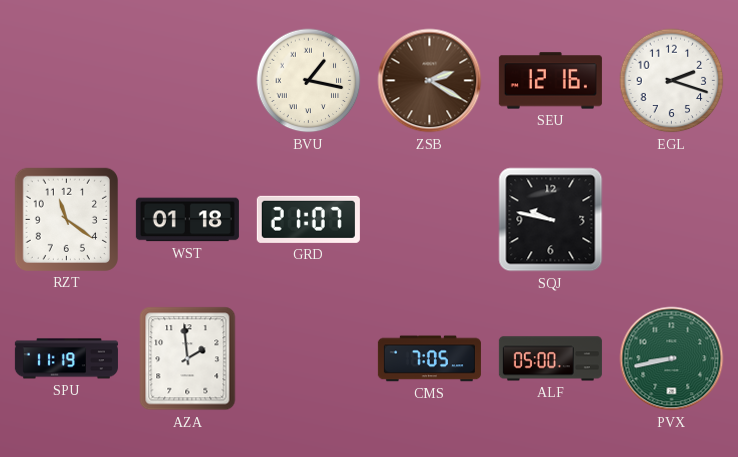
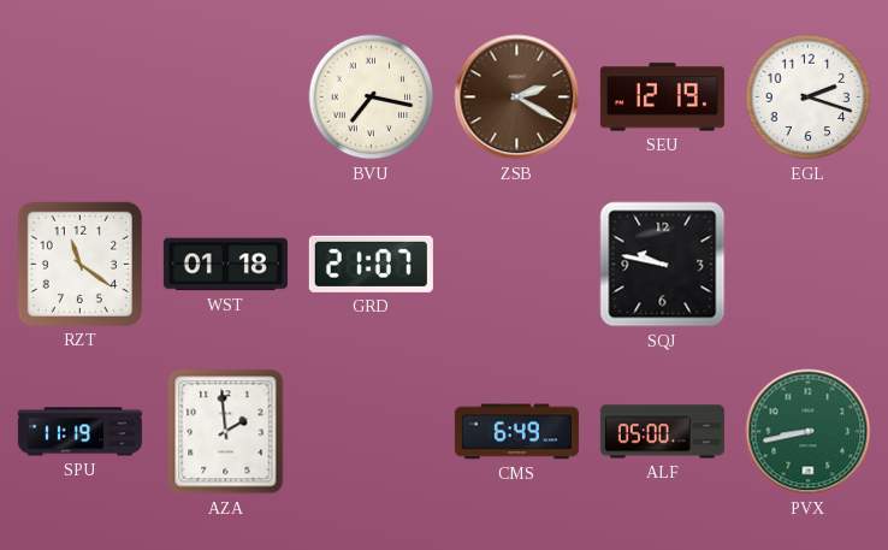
BVU: 1:17 -> 7:17
SEU: 12:16 -> 12:19
CMS: 7:05 -> 6:49
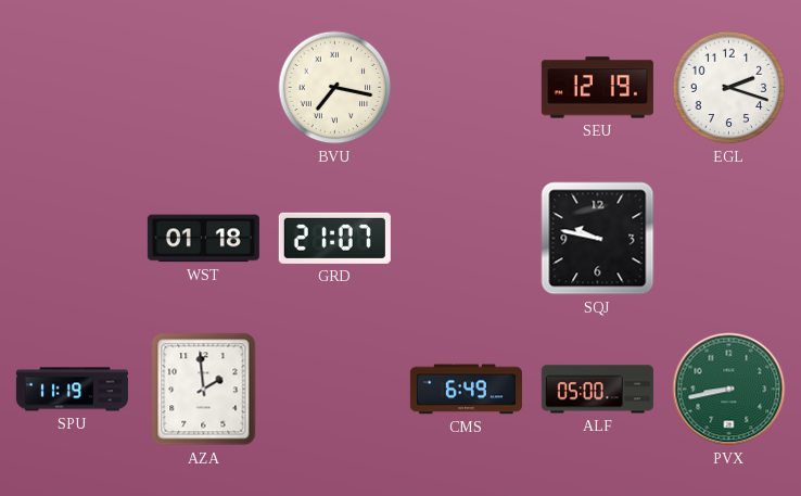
ZSB: 2:20 -> none
RZT: 11:21 -> none
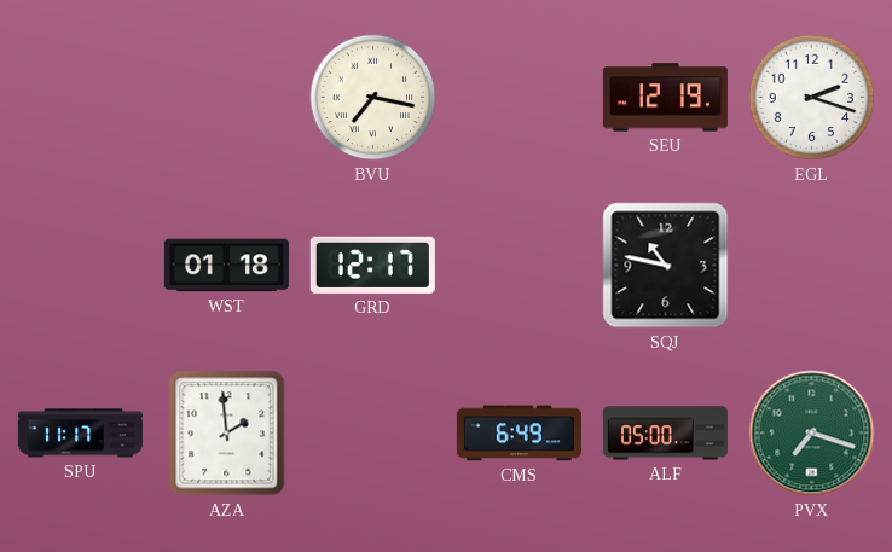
GRD: 21:07 -> 12:17
SQJ: 9:47 -> 10:47
SPU: 11:19 -> 11:17
PVX: 8:43 -> 7:18
